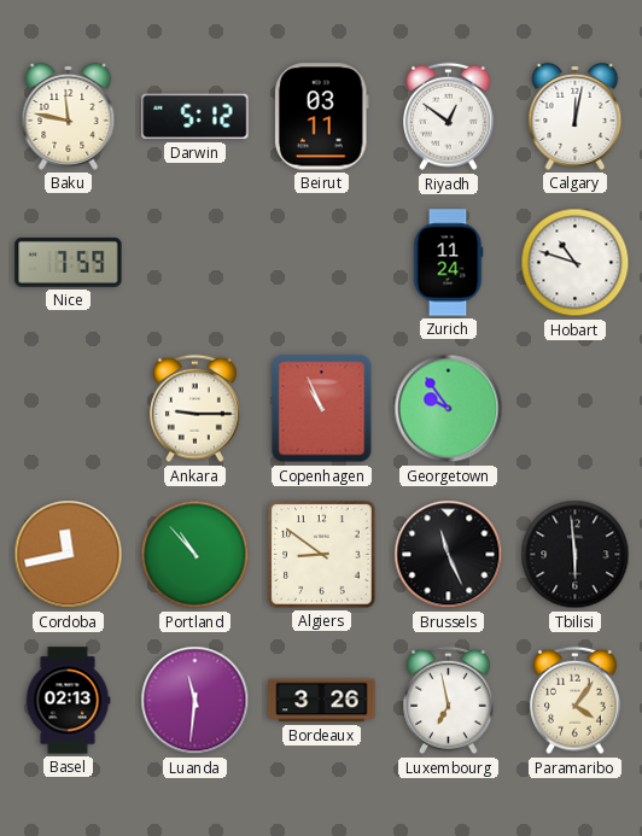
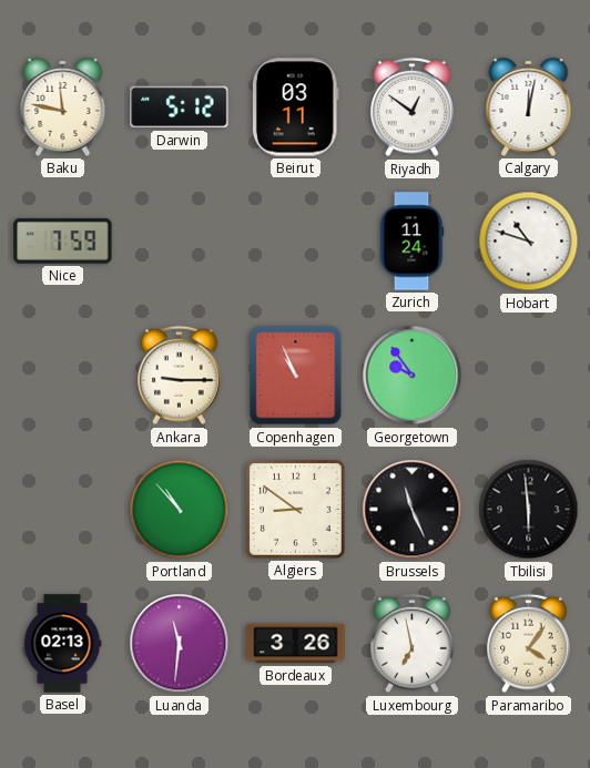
Cordoba: 11:43 -> none
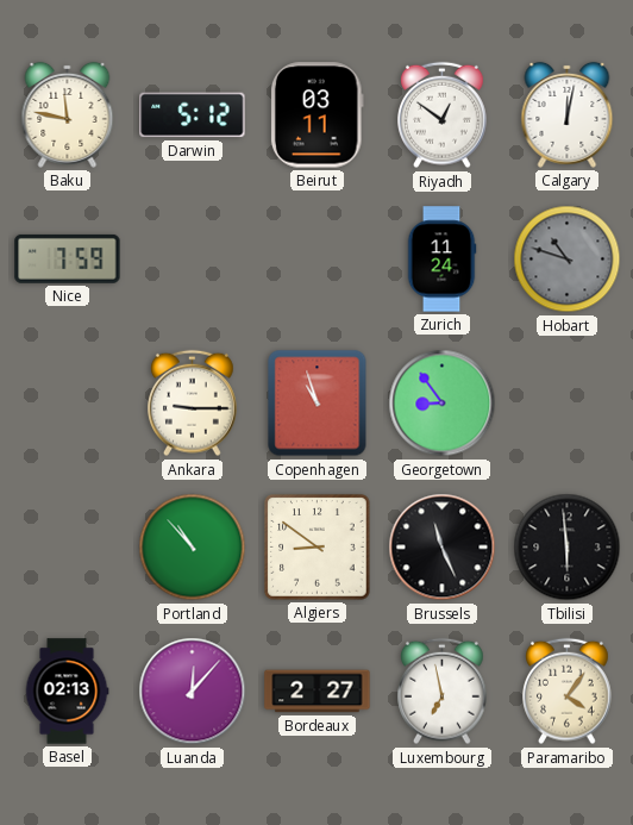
Hobart dial: white -> grey
Copenhagen: 10:56 -> 10:57
Georgetown: 9:54 -> 8:54
Luanda: 11:31 -> 12:07
Bordeaux: 3:26 -> 2:27
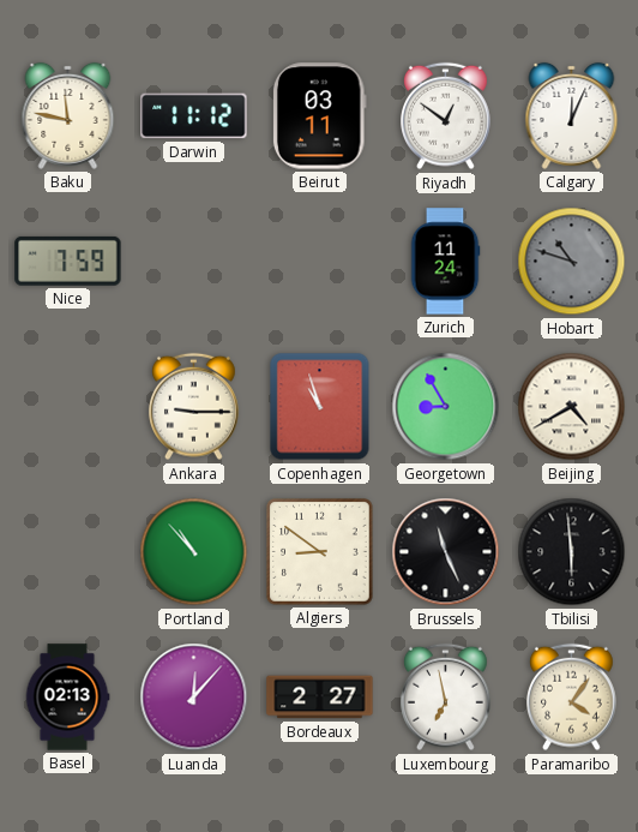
Darwin: 5:12 -> 11:12
Calgary: 12:02 -> 12:04
Georgetown: 8:54 -> 8:55
Beijing: none -> 4:40
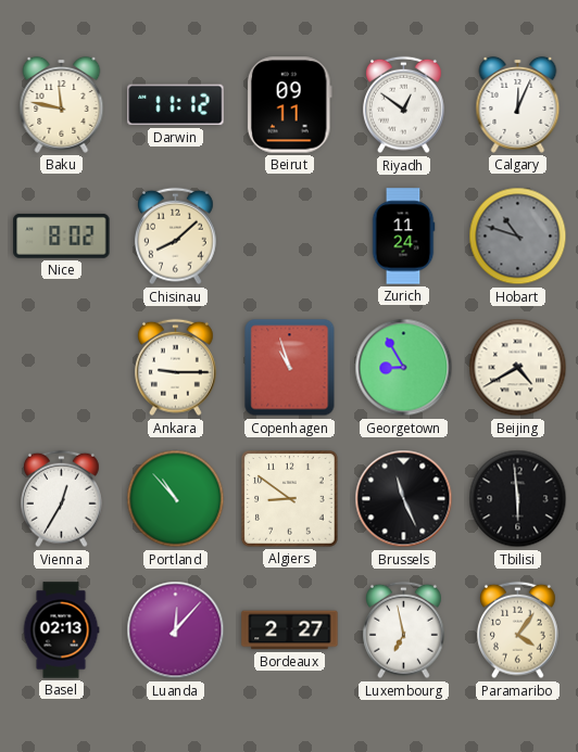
Beirut: 03:11 -> 09:11
Nice: 7:59 -> 8:02
Chisinau: none -> 8:08
Vienna: none -> 12:35
